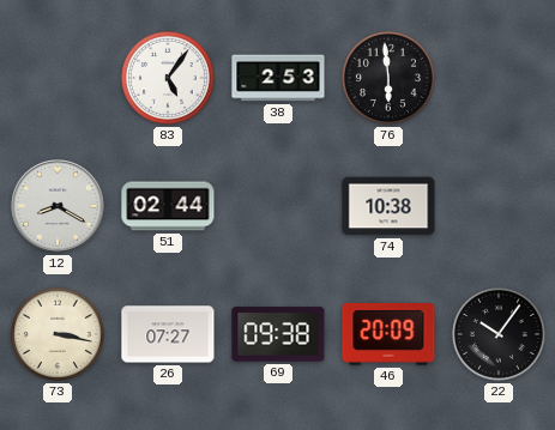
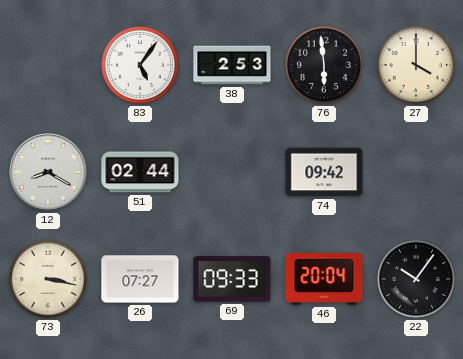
27: none -> 4:00
74: 10:38 -> 09:42
69: 09:38 -> 09:33
46: 20:09 -> 20:04
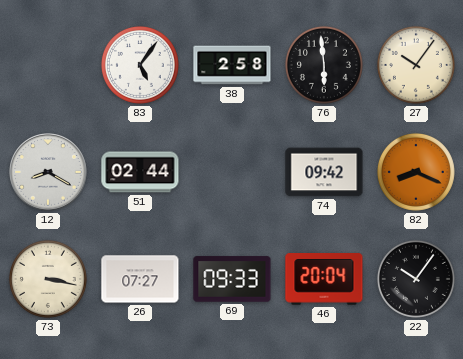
38: 2:53 -> 2:58
27: 4:00 -> 10:06
82: none -> 8:19
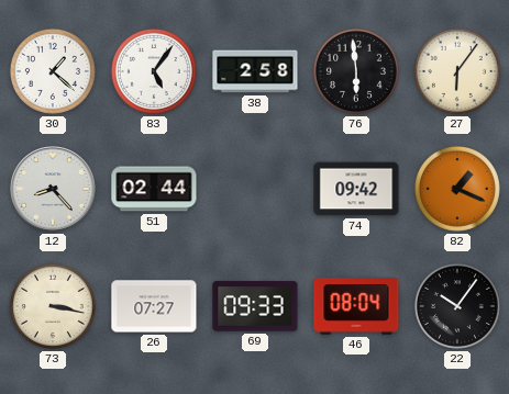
30: none -> 1:22
27: 10:06 -> 6:06
12: 8:20 -> 8:23
82: 8:19 -> 1:19
46: 20:04 -> 08:04
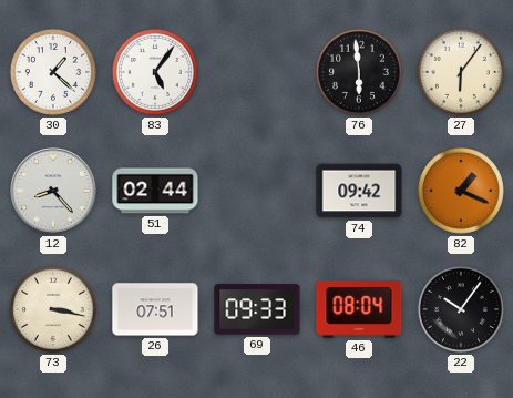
38: 2:58 -> none
26: 07:27 -> 07:51
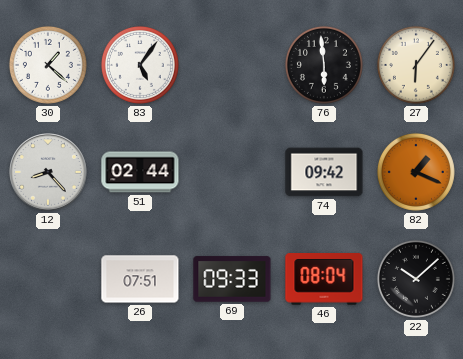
73: 3:17 -> none
22: 10:06 -> 10:08
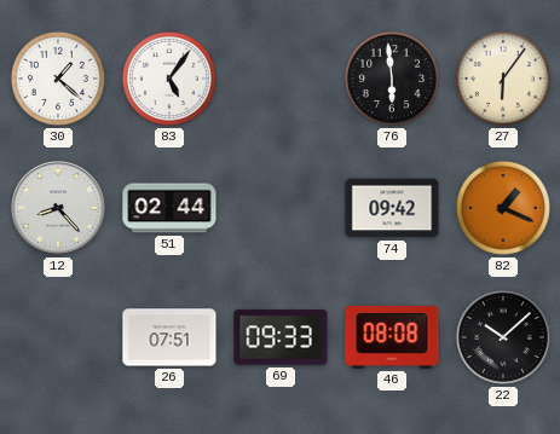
46: 08:04 -> 08:08
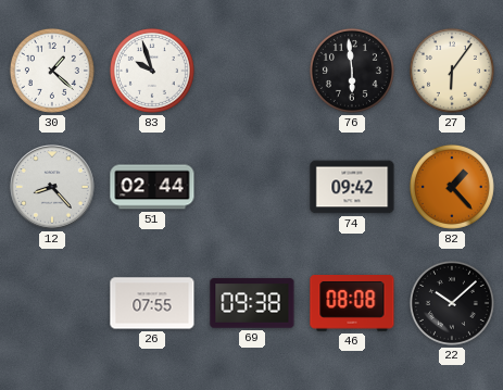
83: 5:06 -> 9:57
82: 1:19 -> 1:23
26: 07:51 -> 07:55
69: 09:33 -> 09:38
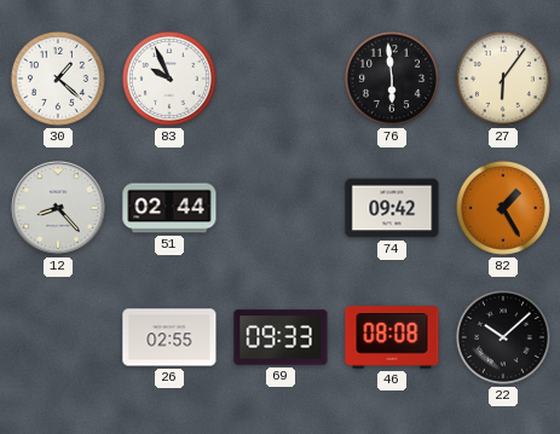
83: 9:57 -> 9:56
82: 1:23 -> 1:25
26: 07:55 -> 02:55
69: 09:38 -> 09:33
